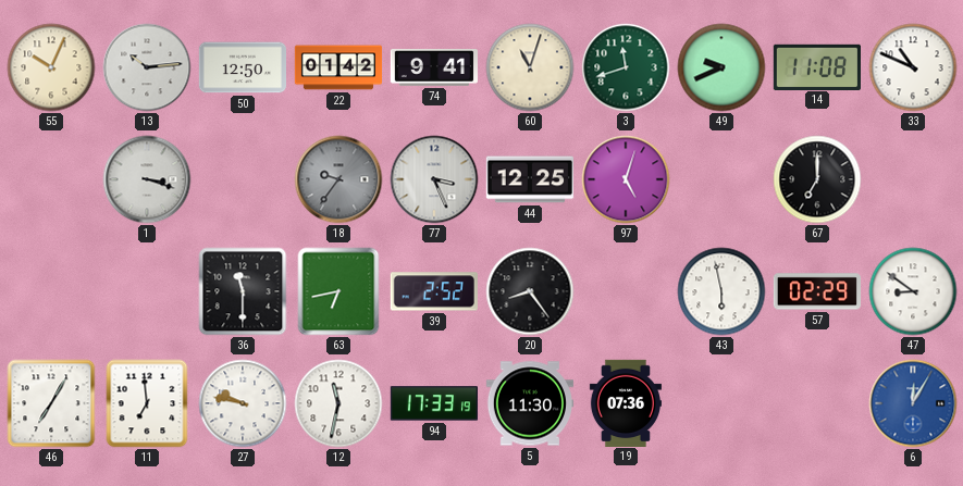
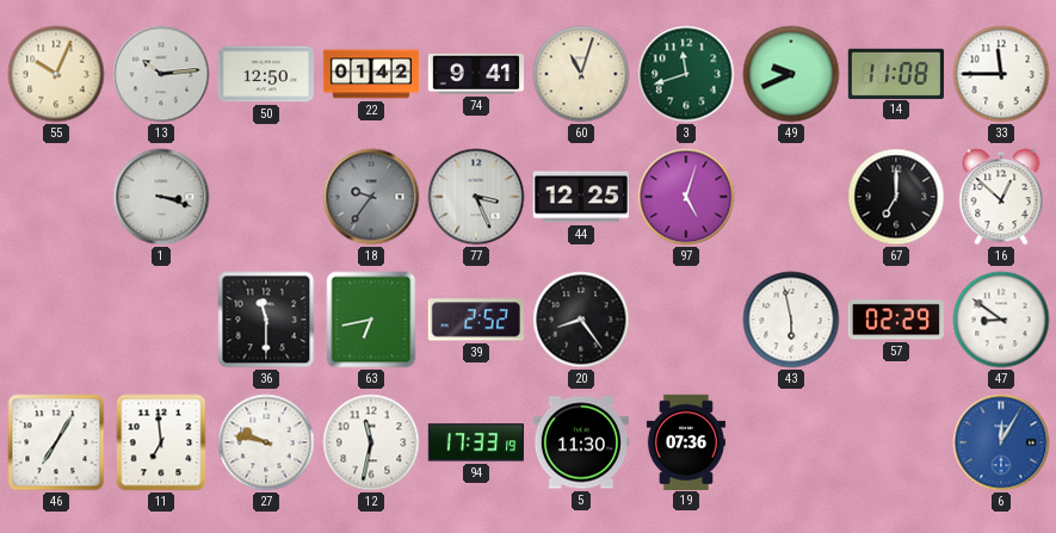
33: 10:49 -> 11:45
16: none -> 12:52
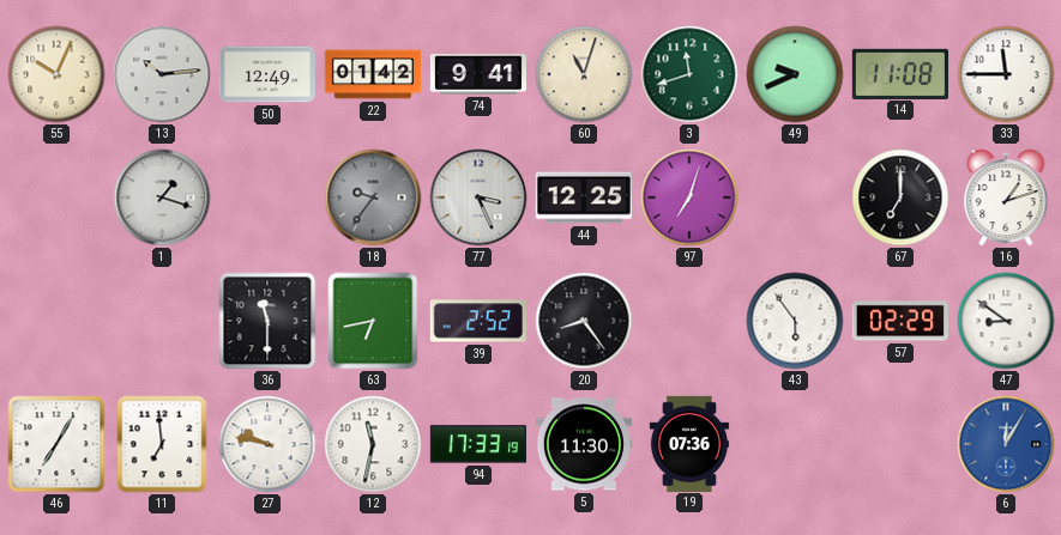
50: 12:50 -> 12:49
1: 3:18 -> 1:18
97: 5:03 -> 7:03
16: 12:52 -> 1:12
43: 5:58 -> 5:54
